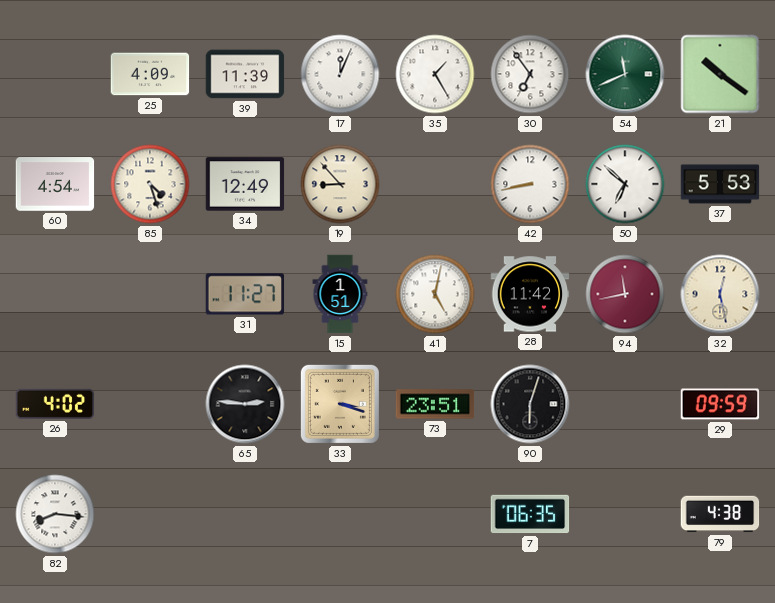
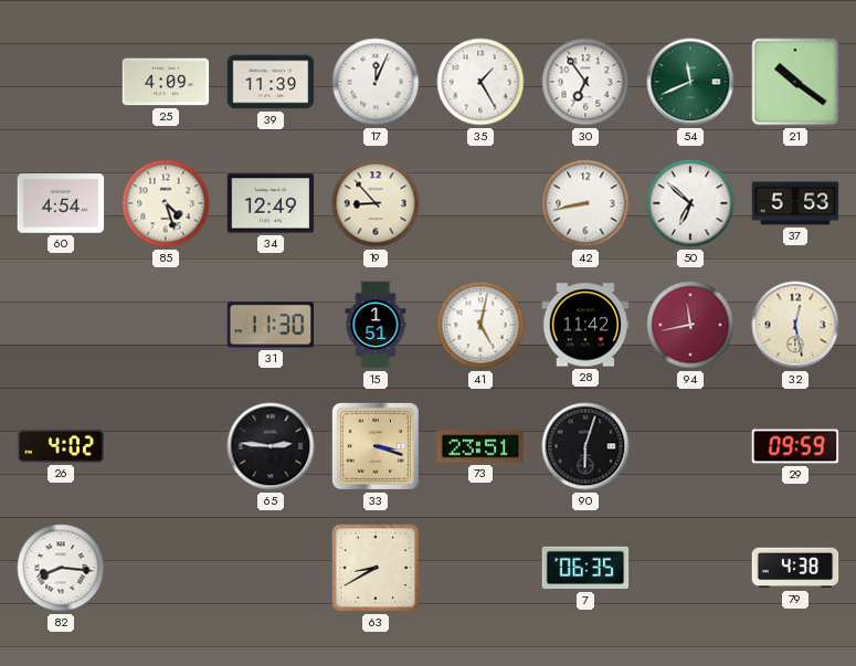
31: 11:27 -> 11:30
63: none -> 8:40
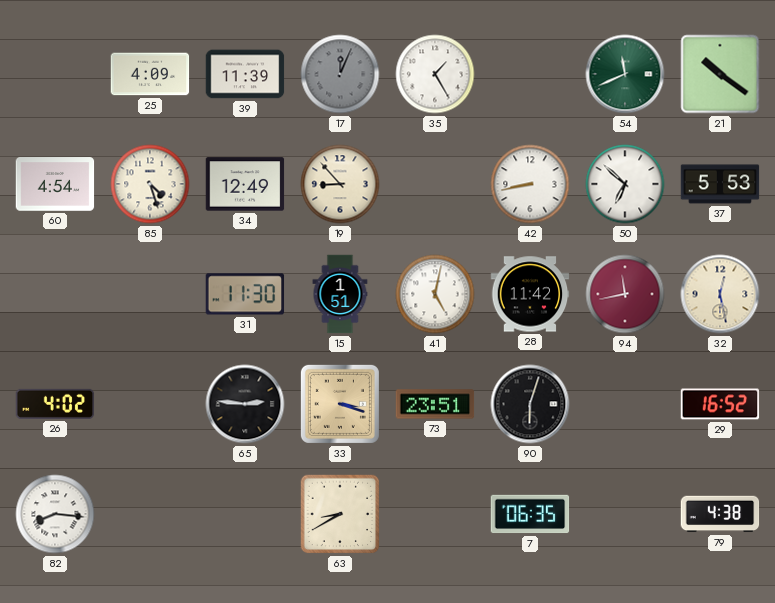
17 dial: white -> grey
30: 6:54 -> none
29: 09:59 -> 16:52
